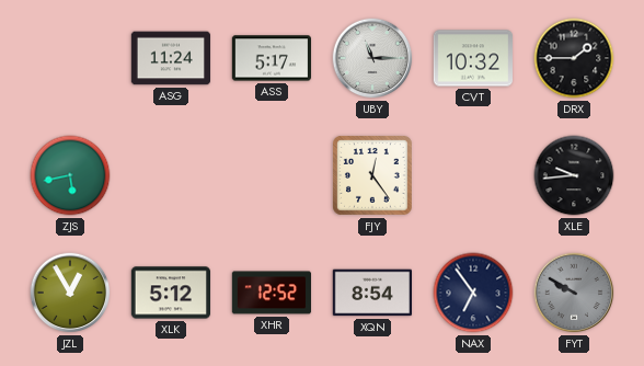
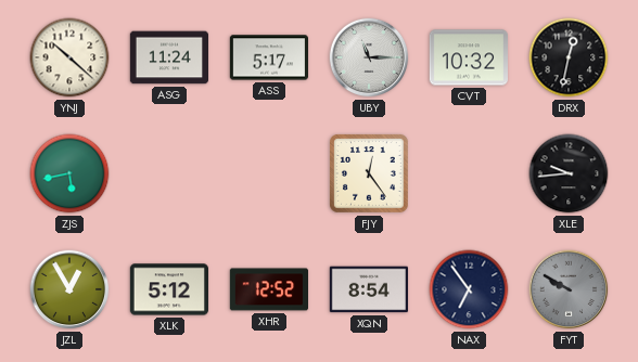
YNJ: none -> 10:22
DRX: 1:45 -> 12:32
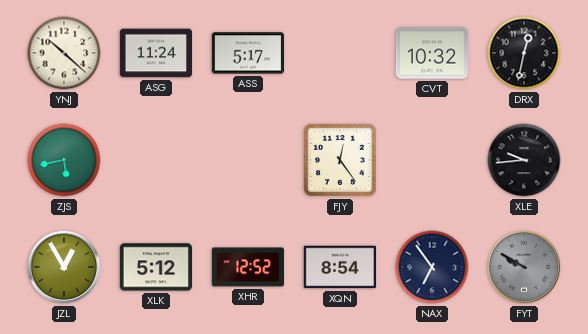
UBY: 11:15 -> none
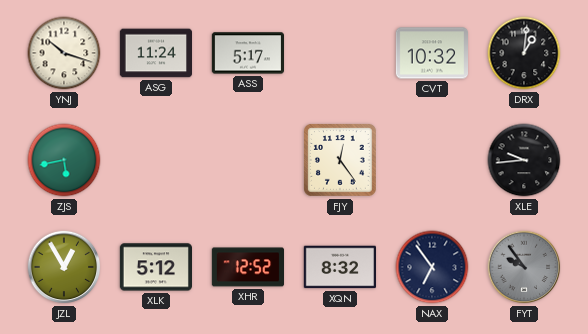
YNJ: 10:22 -> 10:18
DRX: 12:32 -> 1:01
XQN: 8:54 -> 8:32
FYT: 9:50 -> 9:54
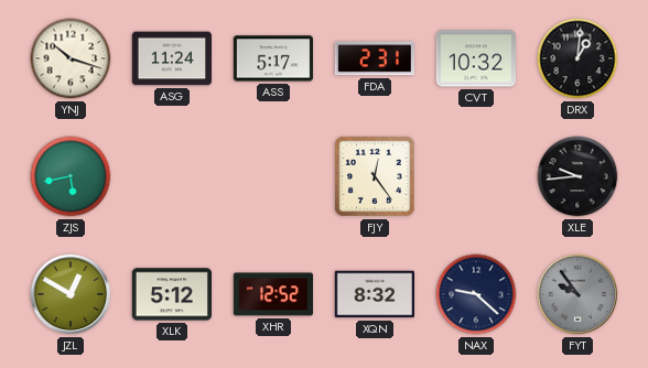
FDA: none -> 2:31
JZL: 12:55 -> 12:50
NAX: 6:54 -> 9:22
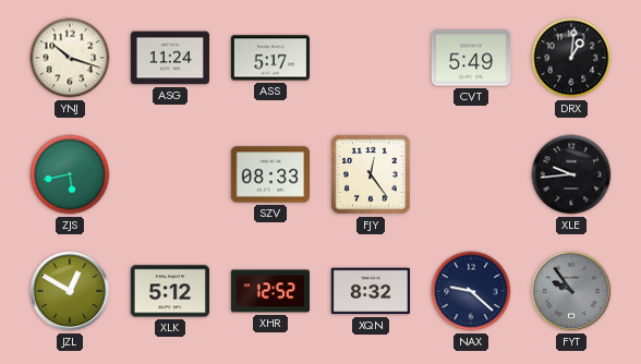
FDA: 2:31 -> none
CVT: 10:32 -> 5:49
SZV: none -> 08:33
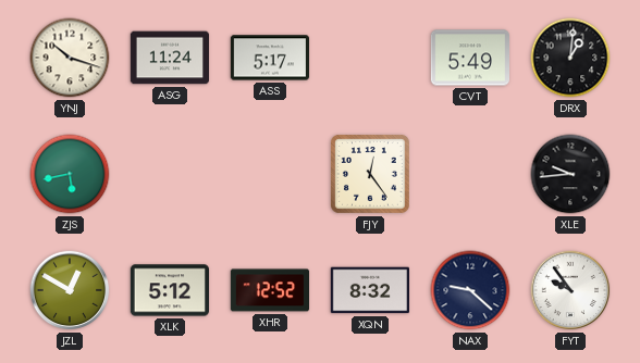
SZV: 08:33 -> none
FYT dial: grey -> white
